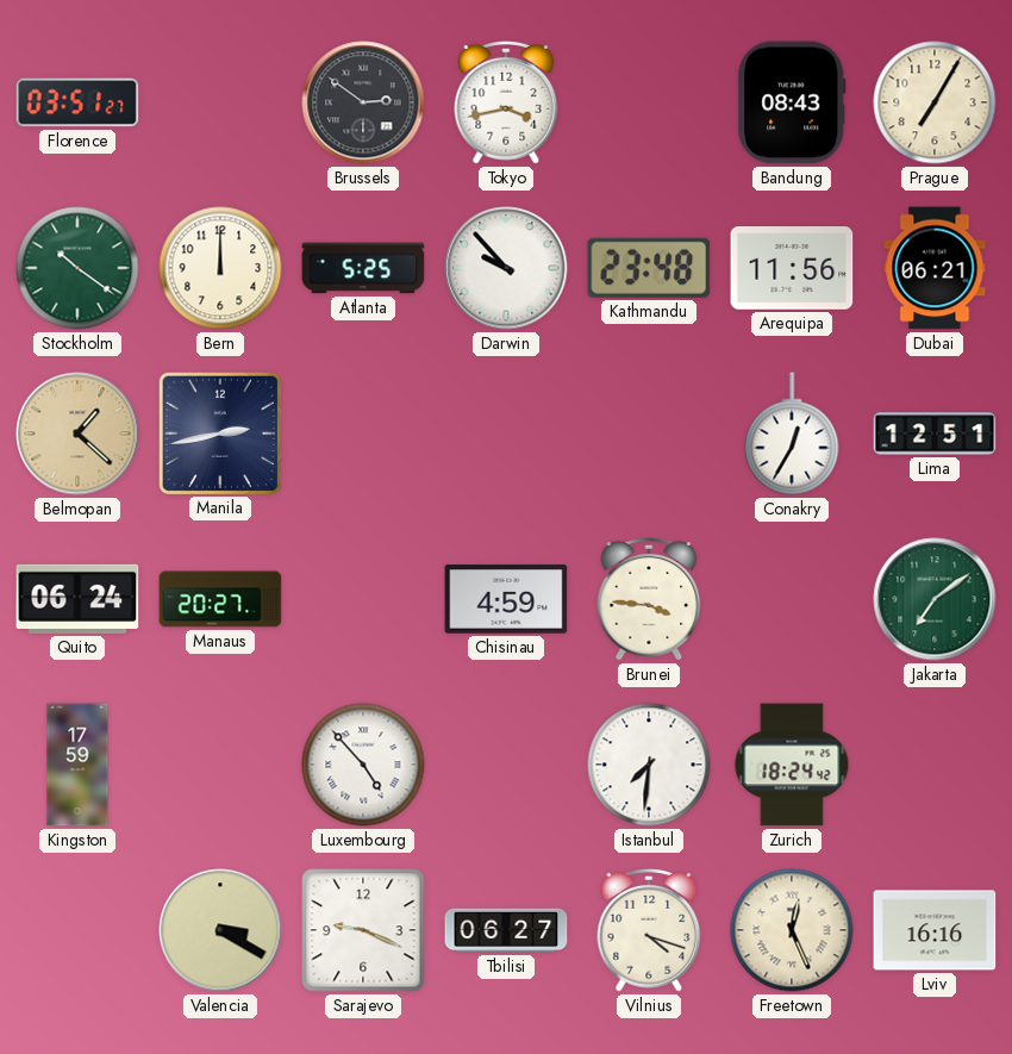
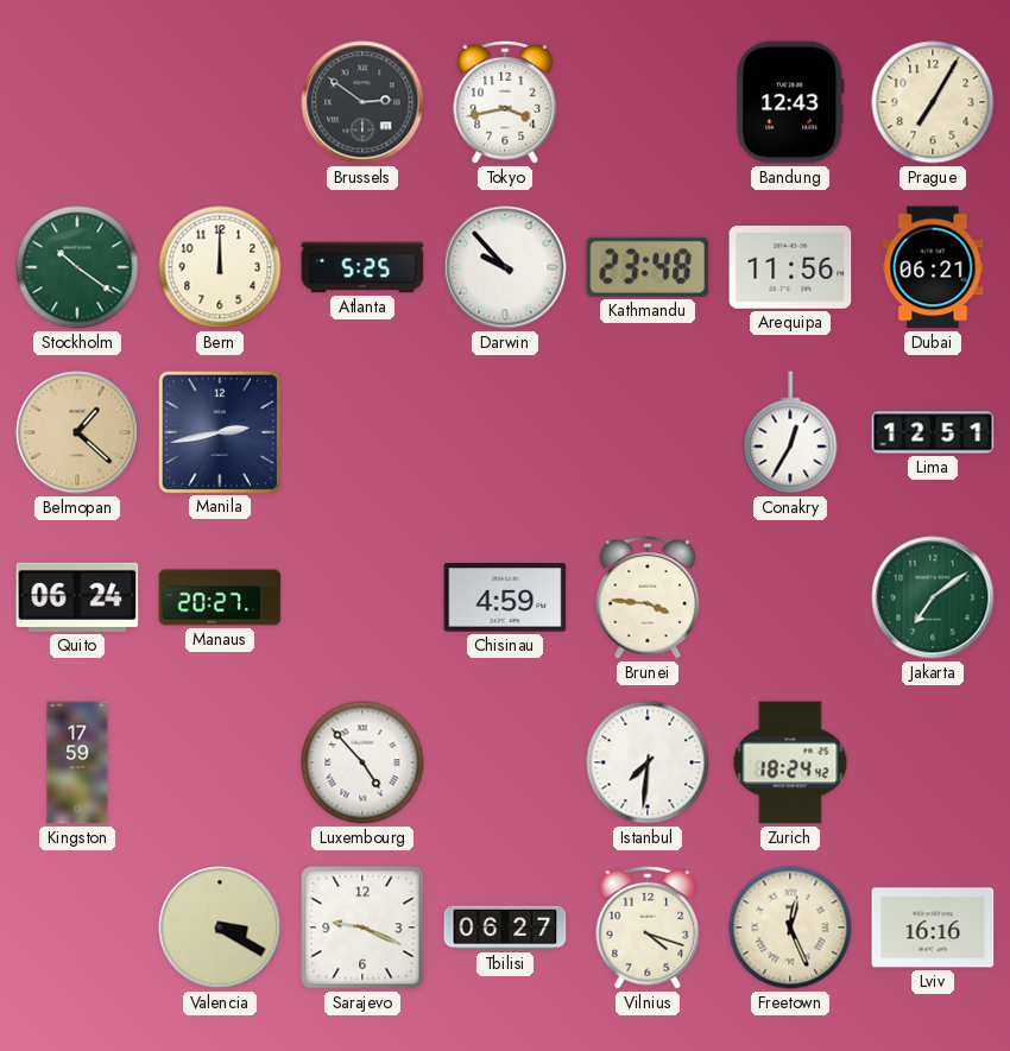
Florence: 03:51 -> none
Bandung: 08:43 -> 12:43
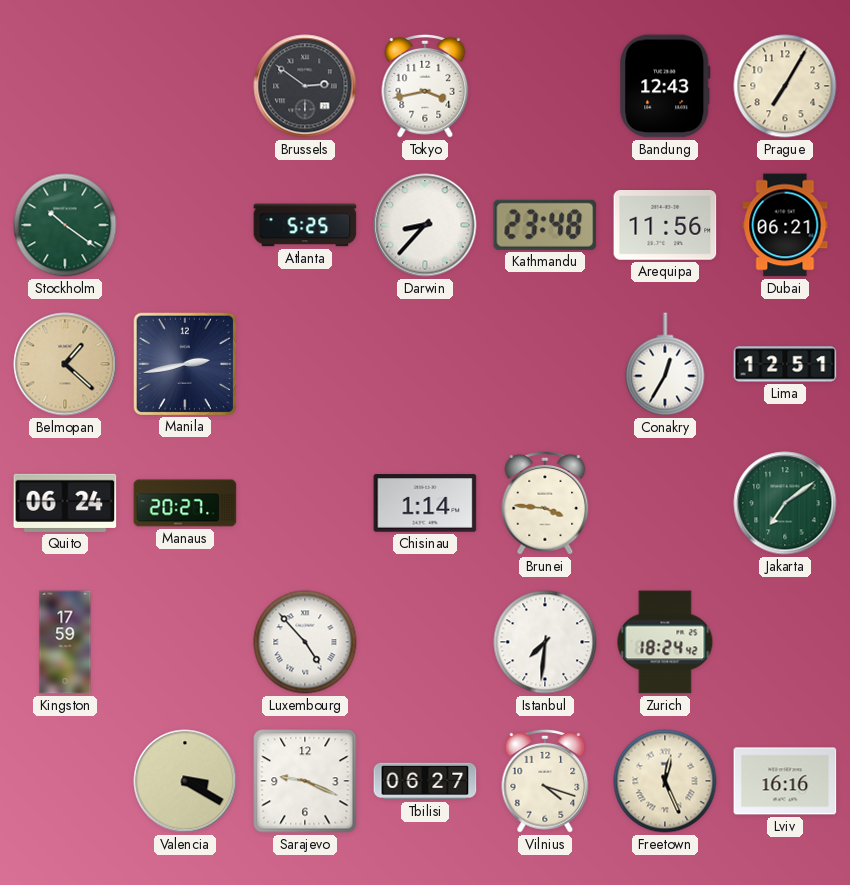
Bern: 12:00 -> none
Darwin: 9:53 -> 8:37
Chisinau: 4:59 -> 1:14
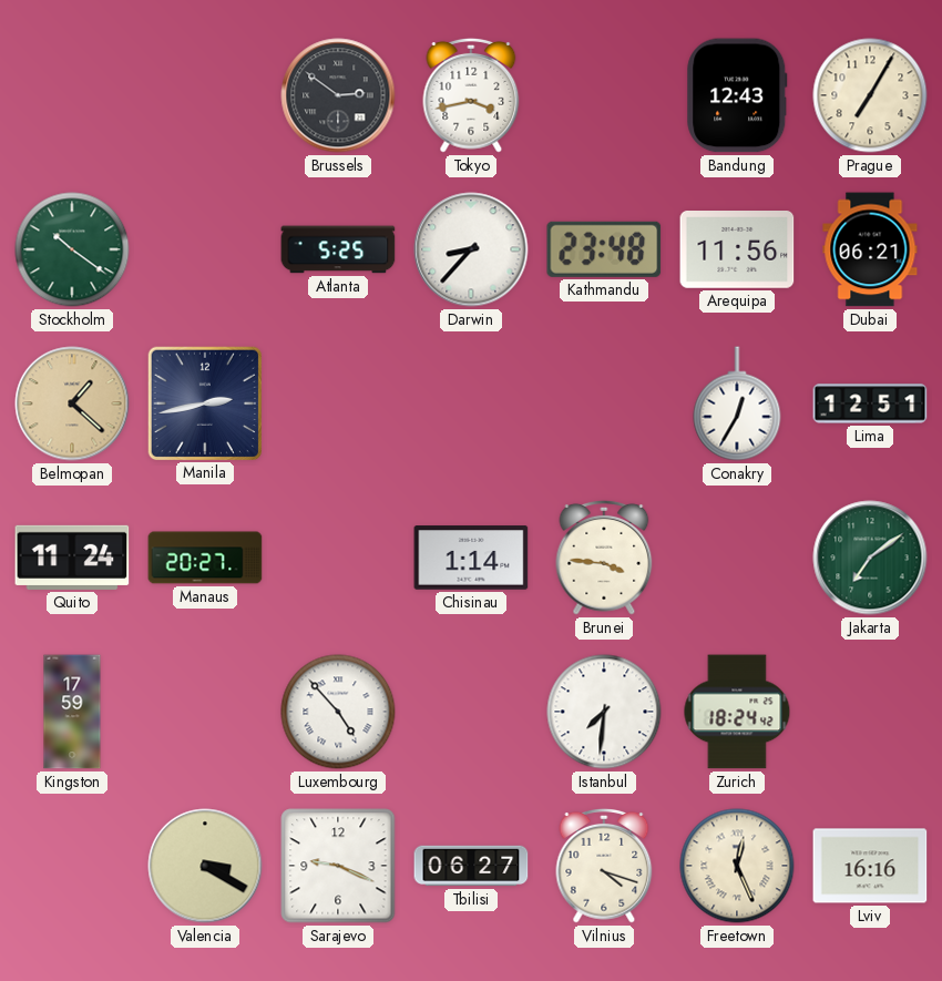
Quito: 06:24 -> 11:24
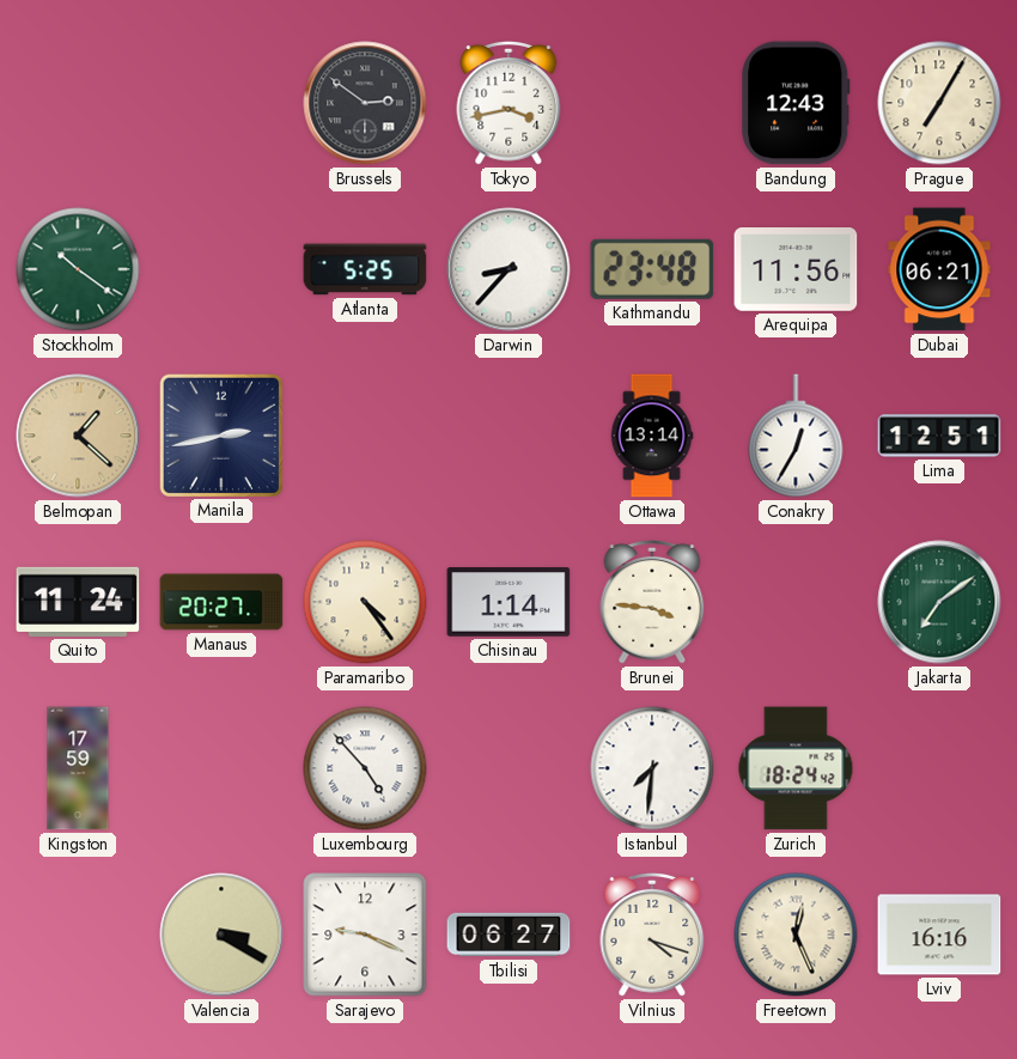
Ottawa: none -> 13:14
Paramaribo: none -> 4:24
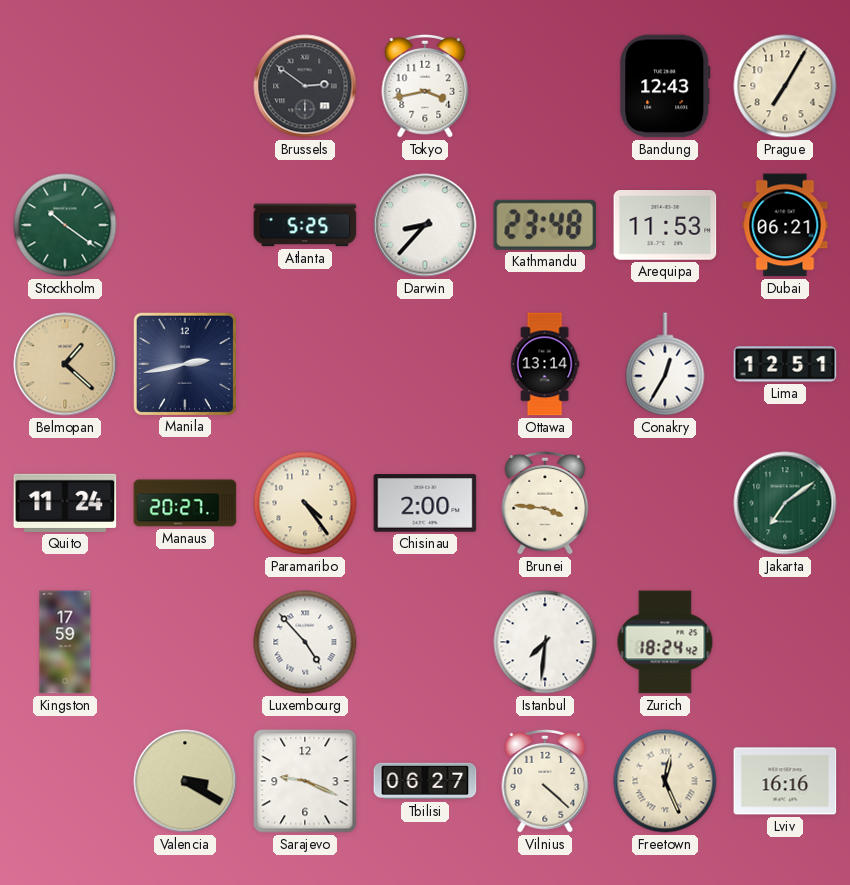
Arequipa: 11:56 -> 11:53
Chisinau: 1:14 -> 2:00
Vilnius: 4:18 -> 4:22
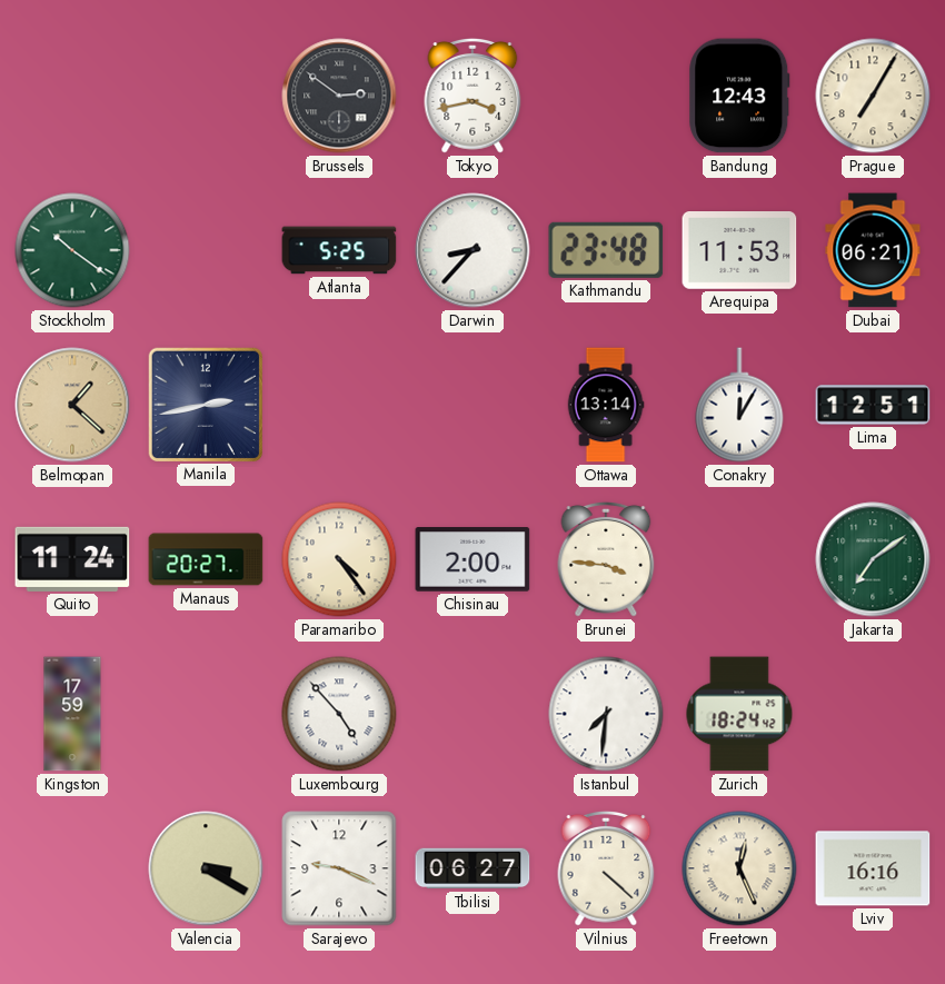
Conakry: 12:35 -> 12:05
